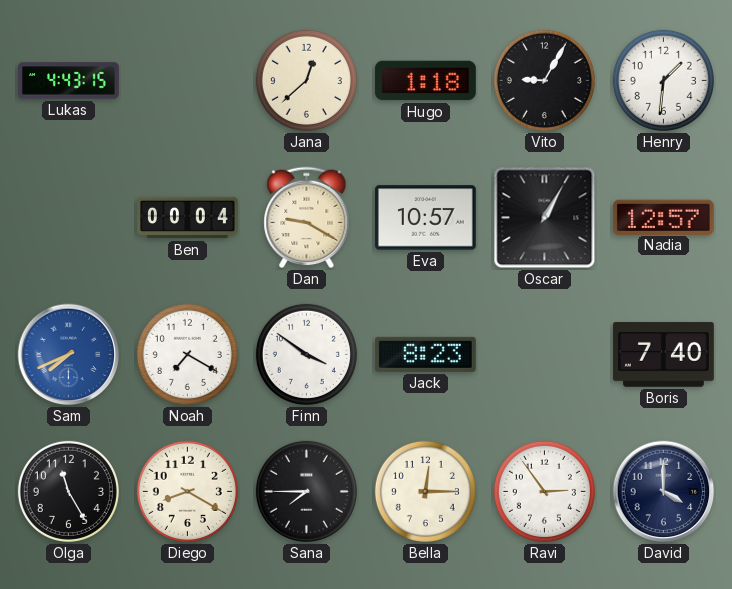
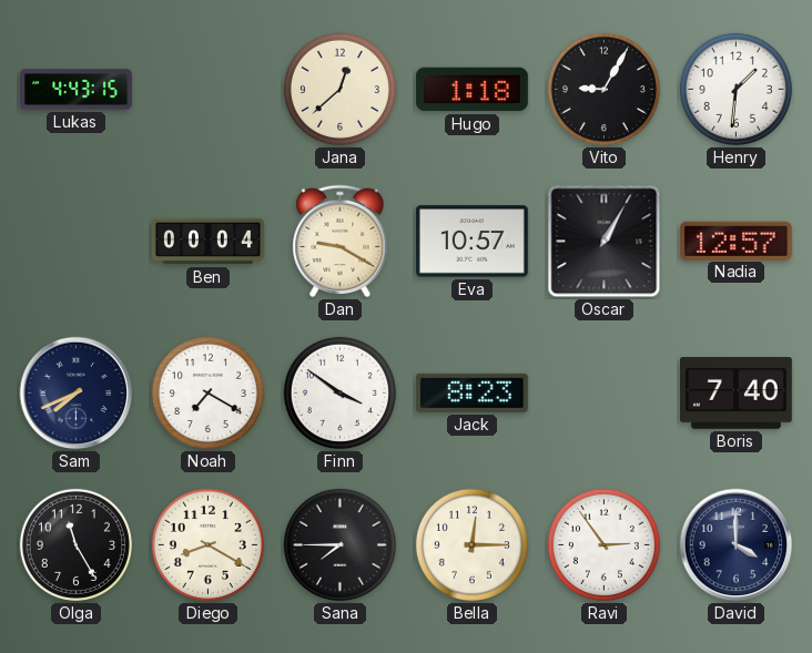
Sam dial: blue -> navy
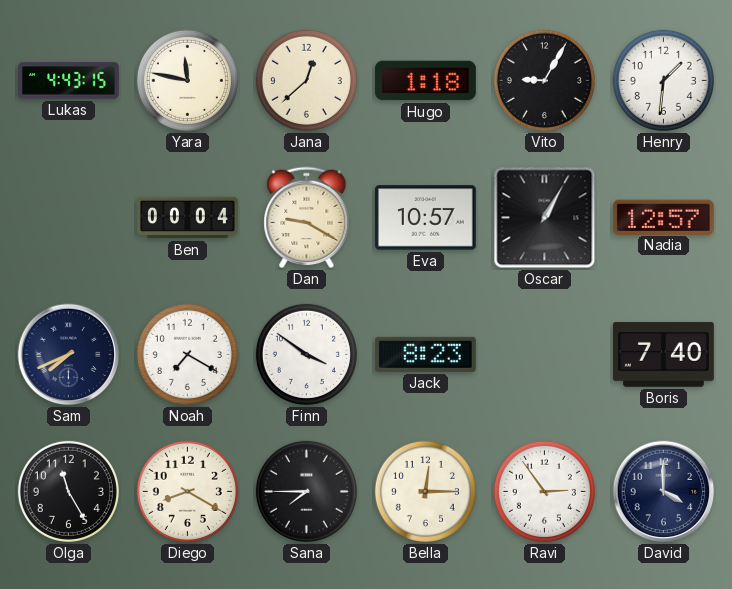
Yara: none -> 11:47
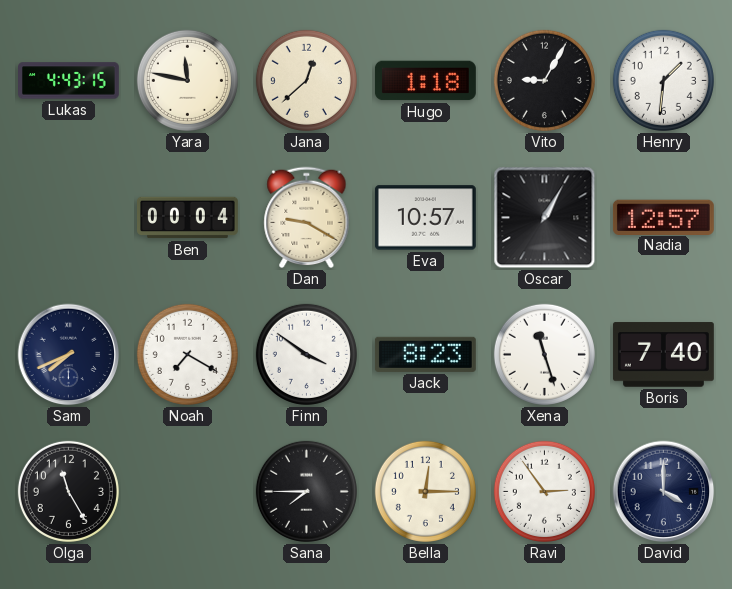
Xena: none -> 11:27
Diego: 8:20 -> none
